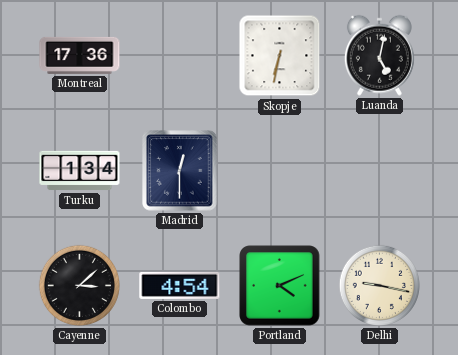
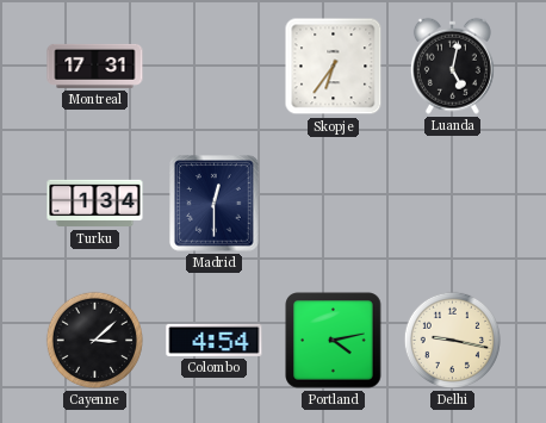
Montreal: 17:36 -> 17:31
Skopje: 6:32 -> 6:36
Portland: 4:11 -> 4:13
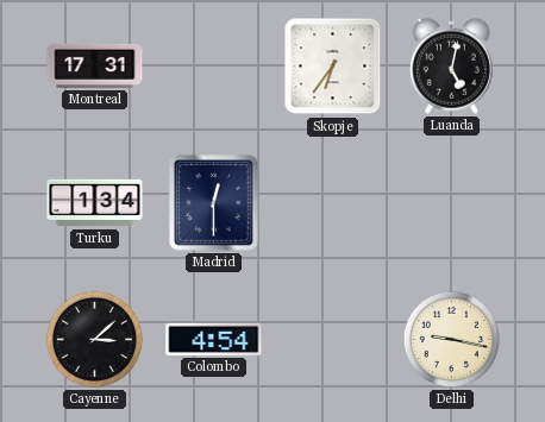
Portland: 4:13 -> none
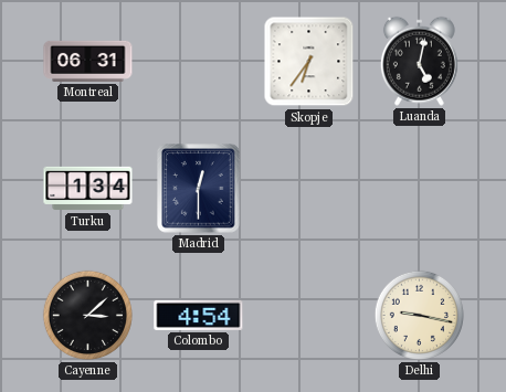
Montreal: 17:31 -> 06:31
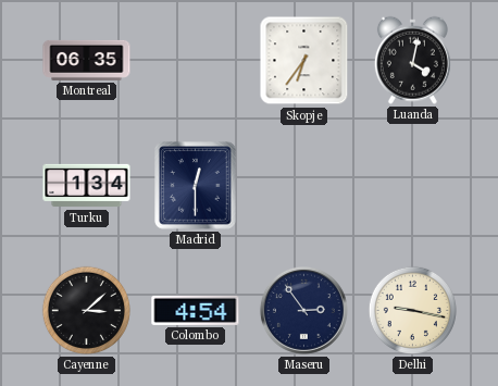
Montreal: 06:31 -> 06:35
Luanda: 5:02 -> 4:02
Maseru: none -> 2:54
